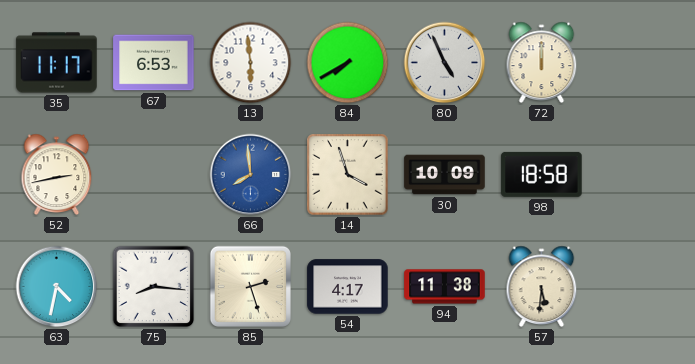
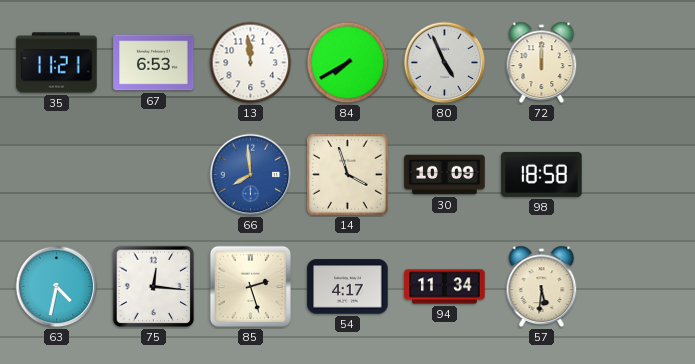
35: 11:17 -> 11:21
13: 5:59 -> 11:59
52: 2:43 -> none
75: 8:16 -> 12:16
94: 11:38 -> 11:34
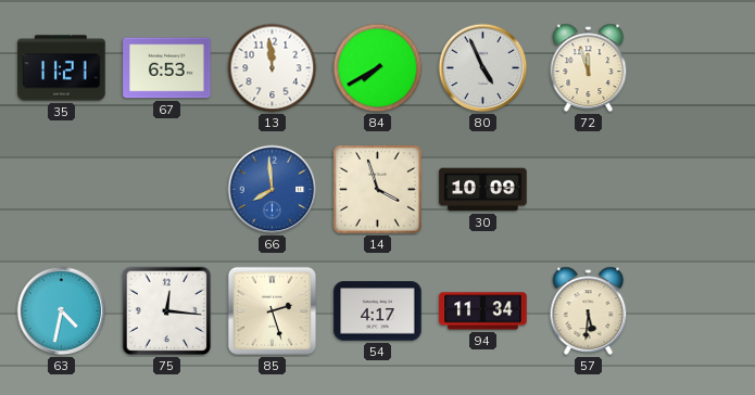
72: 12:00 -> 11:57
98: 18:58 -> none
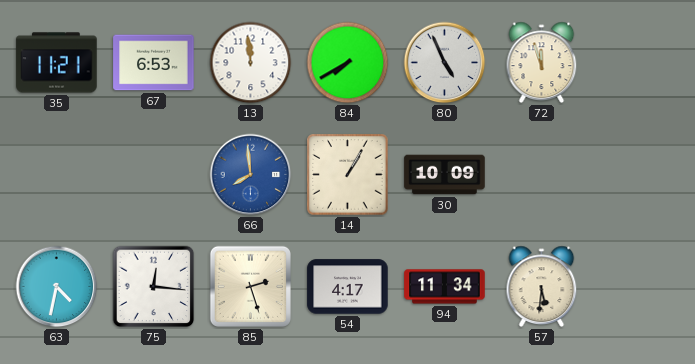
14: 3:57 -> 1:05
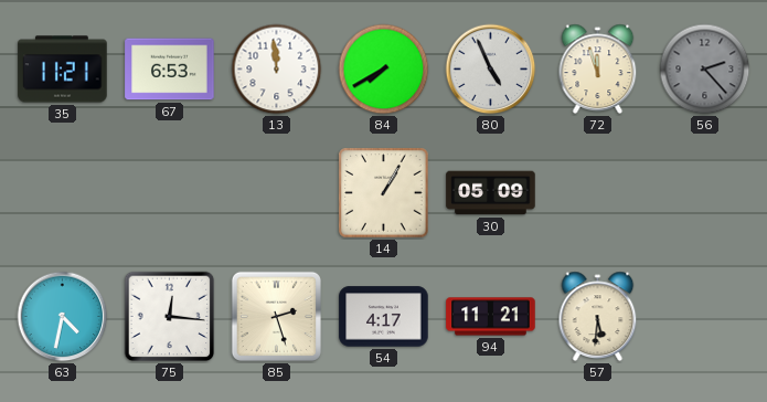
56: none -> 2:23
66: 7:59 -> none
30: 10:09 -> 05:09
94: 11:34 -> 11:21
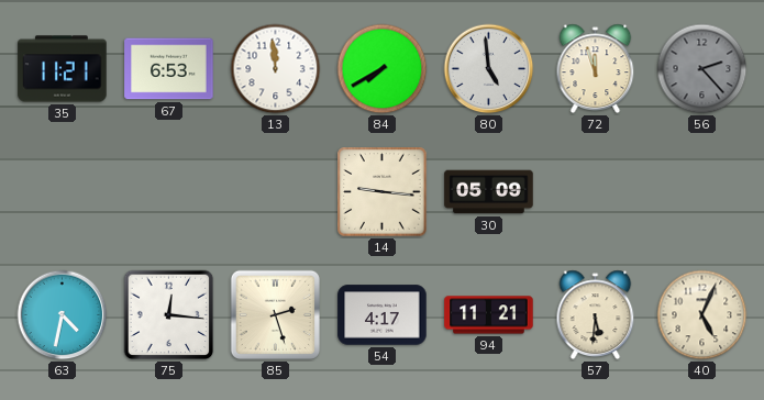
80: 4:56 -> 4:59
14: 1:05 -> 9:16
40: none -> 5:04
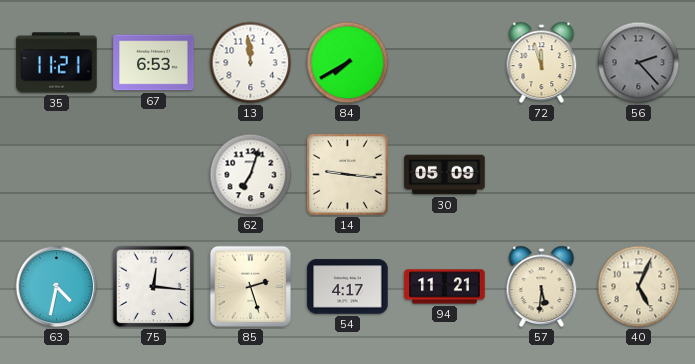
80: 4:59 -> none
62: none -> 7:03
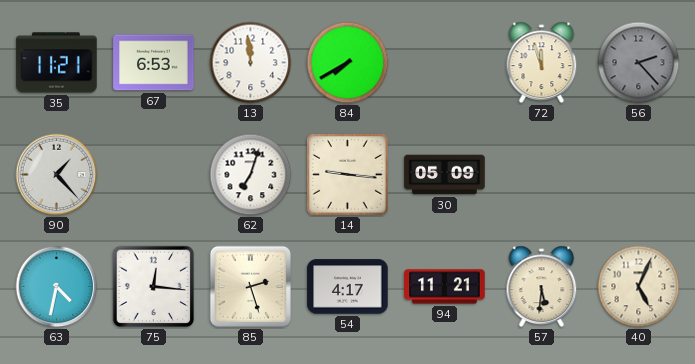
90: none -> 1:23
